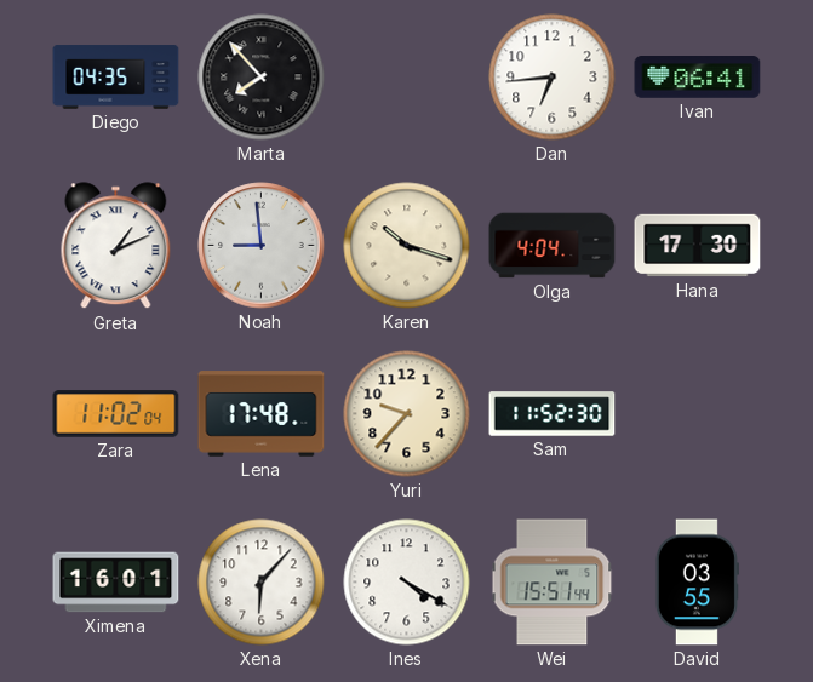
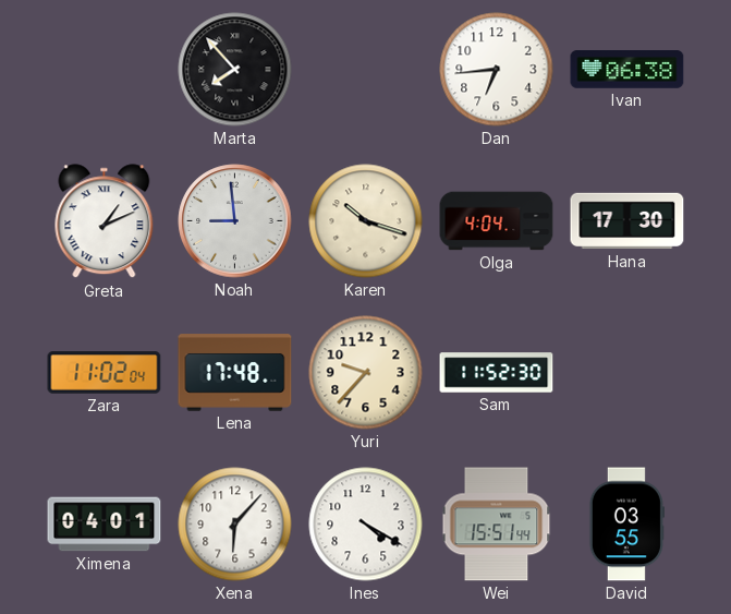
Diego: 04:35 -> none
Ivan: 06:41 -> 06:38
Ximena: 16:01 -> 04:01
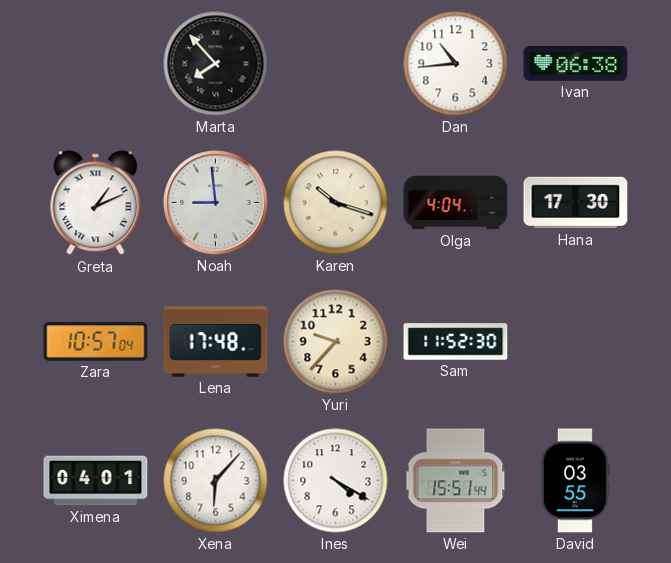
Dan: 6:44 -> 10:44
Zara: 11:02 -> 10:57
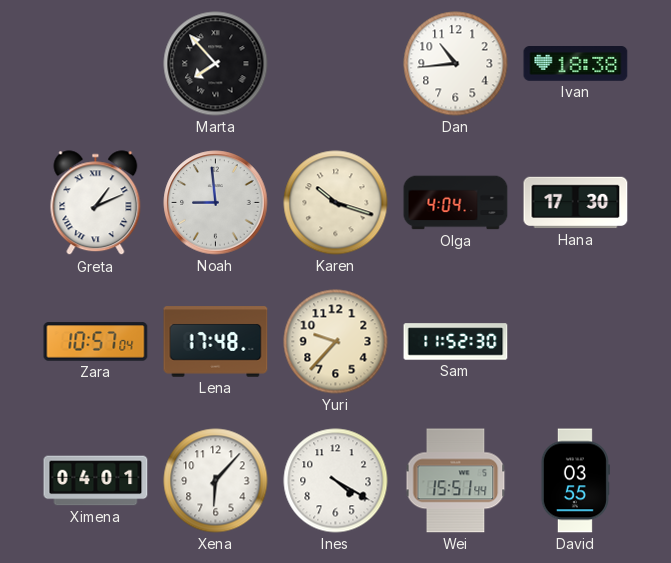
Ivan: 06:38 -> 18:38
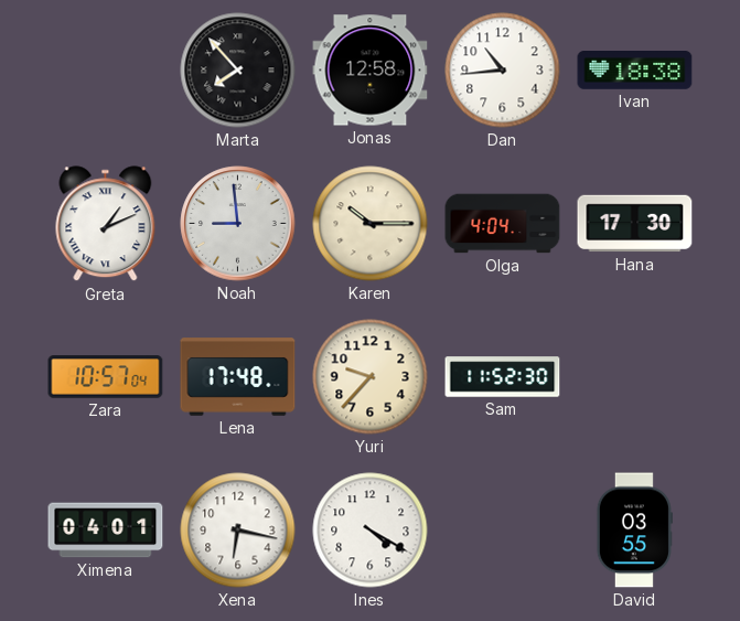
Jonas: none -> 12:58
Karen: 10:18 -> 10:15
Xena: 6:07 -> 6:17
Wei: 15:51 -> none
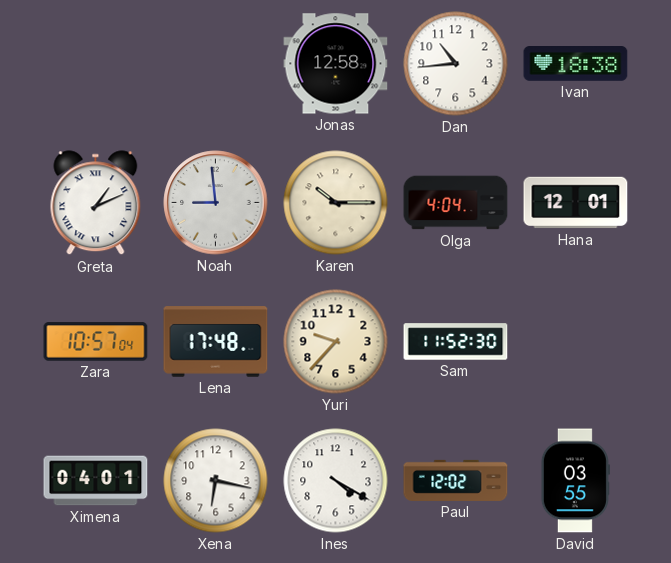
Marta: 7:53 -> none
Hana: 17:30 -> 12:01
Paul: none -> 12:02
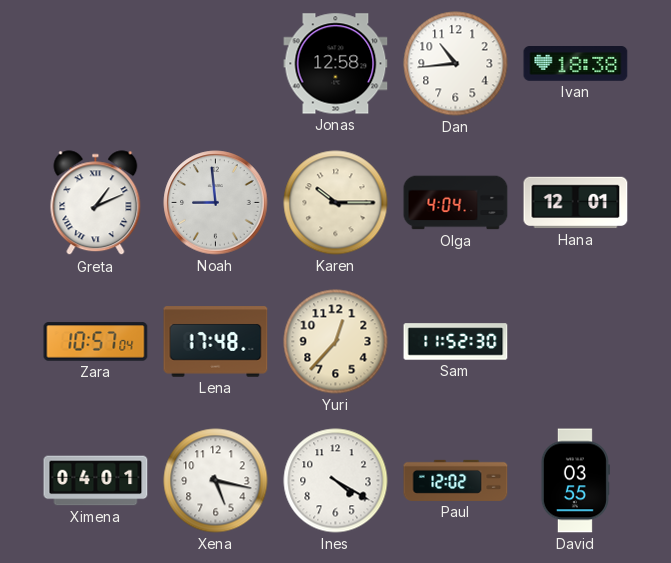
Yuri: 9:37 -> 12:37
Xena: 6:17 -> 5:17
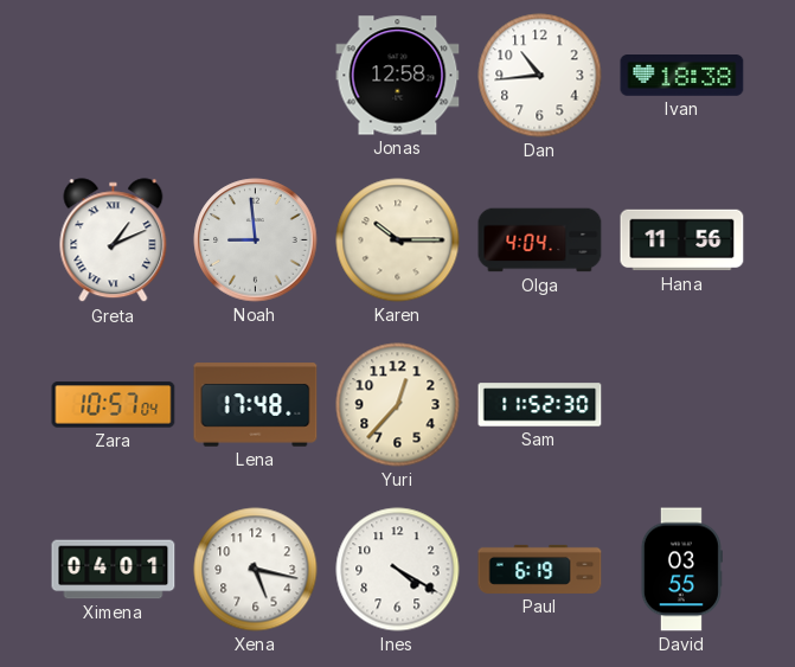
Hana: 12:01 -> 11:56
Paul: 12:02 -> 6:19
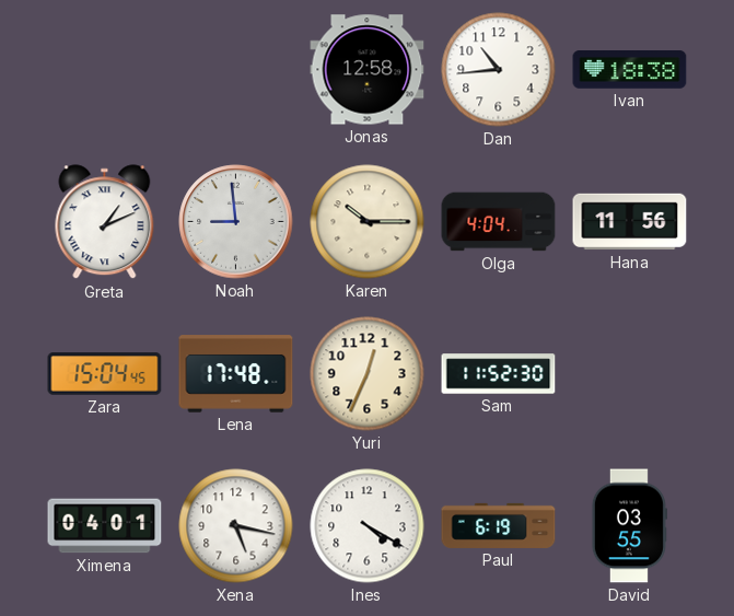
Zara: 10:57 -> 15:04
Yuri: 12:37 -> 12:34
